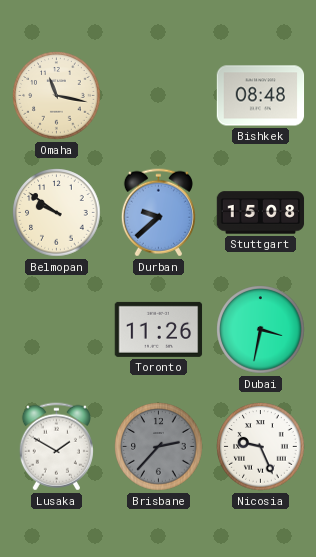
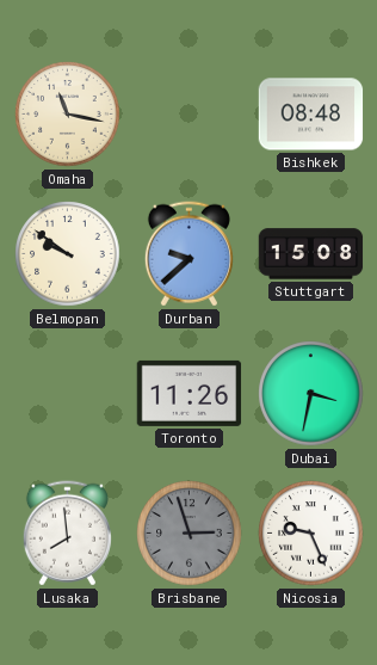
Lusaka: 1:50 -> 7:59
Brisbane: 2:37 -> 2:57
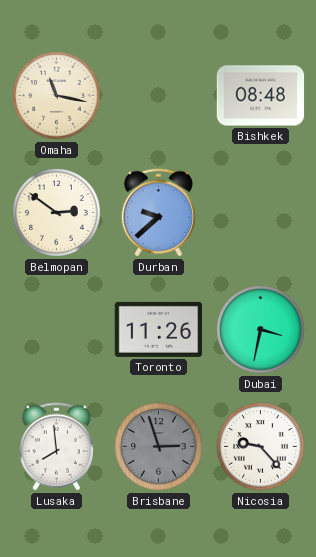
Belmopan: 9:51 -> 2:51
Stuttgart: 15:08 -> none
Nicosia: 9:26 -> 9:23
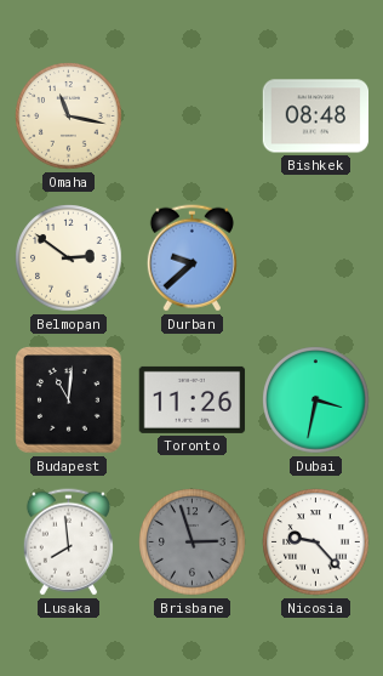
Budapest: none -> 11:01
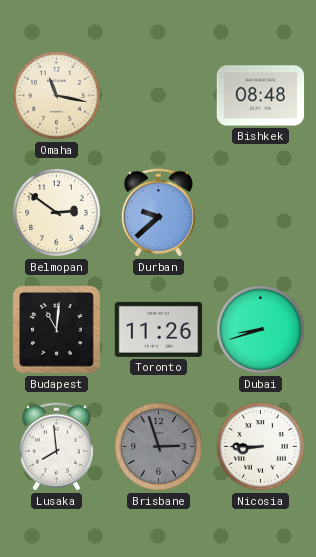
Dubai: 3:32 -> 8:42
Nicosia: 9:23 -> 8:45
